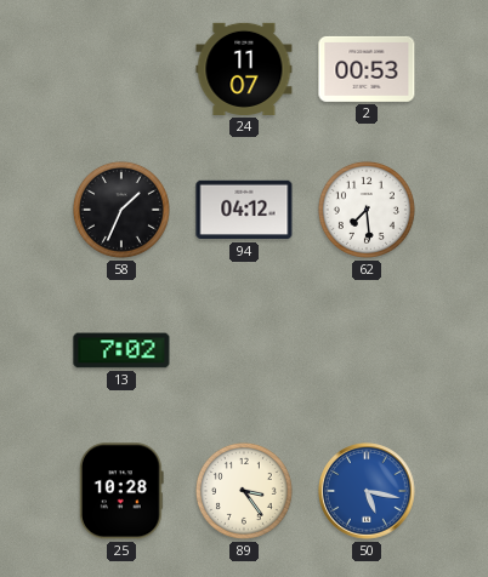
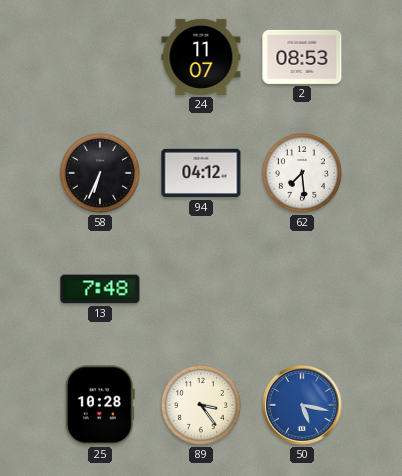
2: 00:53 -> 08:53
58: 1:34 -> 6:34
13: 7:02 -> 7:48
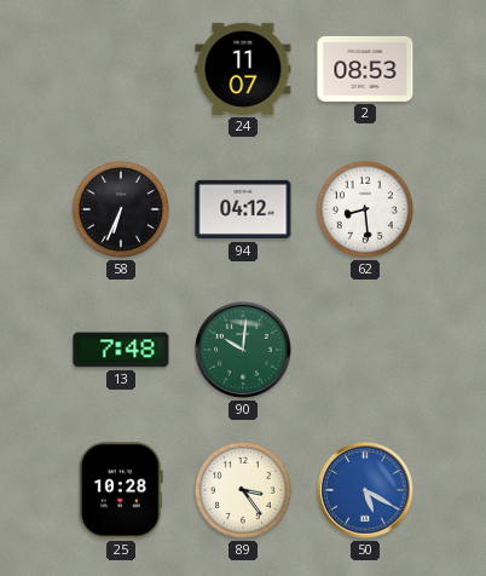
62: 7:29 -> 8:29
90: none -> 10:01
50: 5:17 -> 5:20
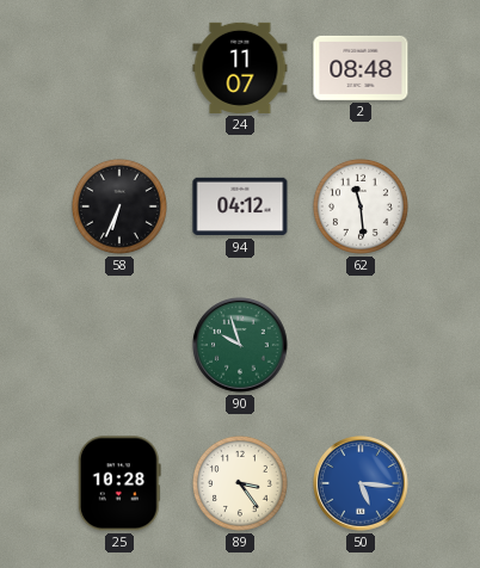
2: 08:53 -> 08:48
62: 8:29 -> 11:29
13: 7:48 -> none
90: 10:01 -> 9:57
50: 5:20 -> 5:16
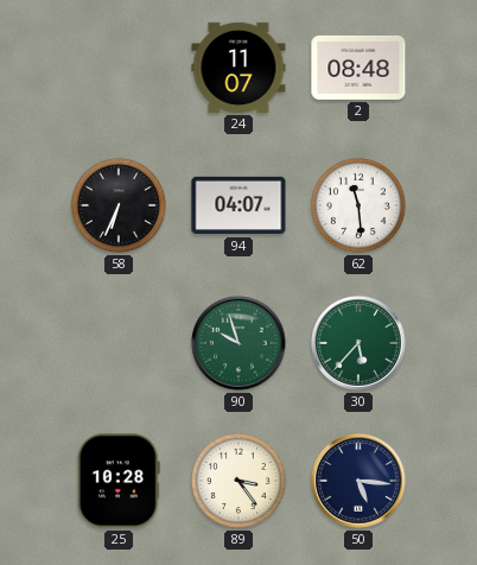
94: 04:12 -> 04:07
30: none -> 5:37
50 dial: blue -> navy
